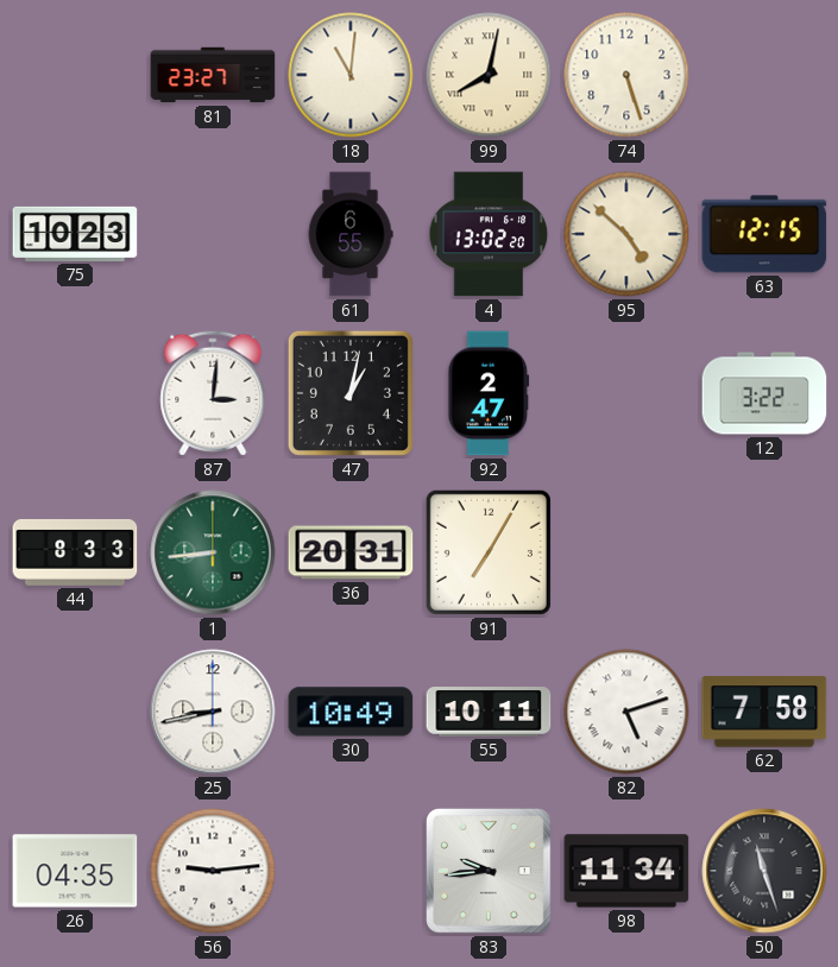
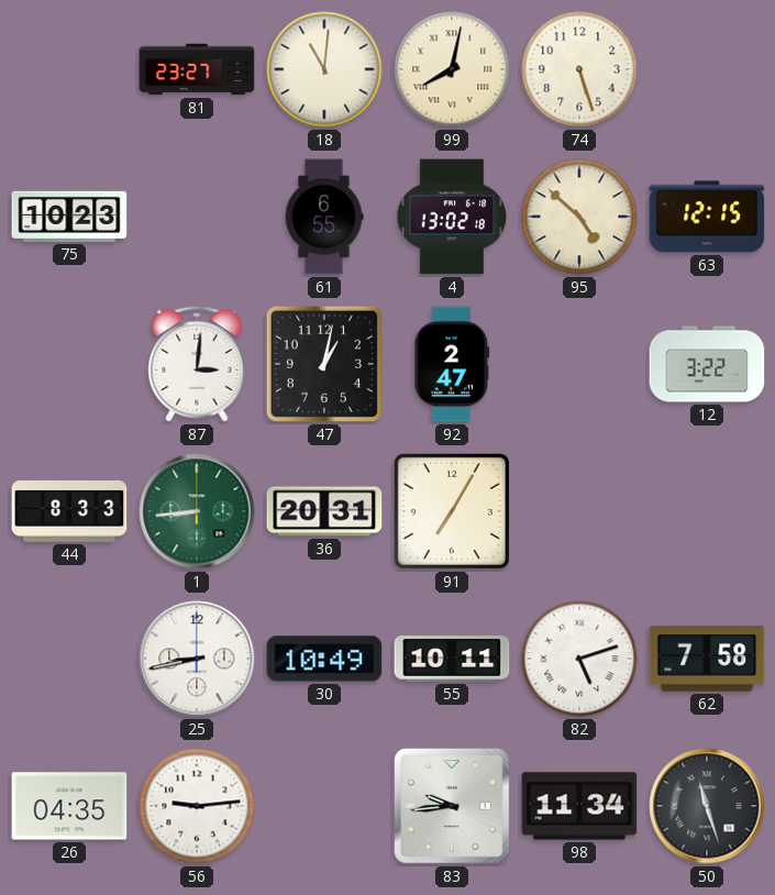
4: 13:02:20 -> 13:02:18
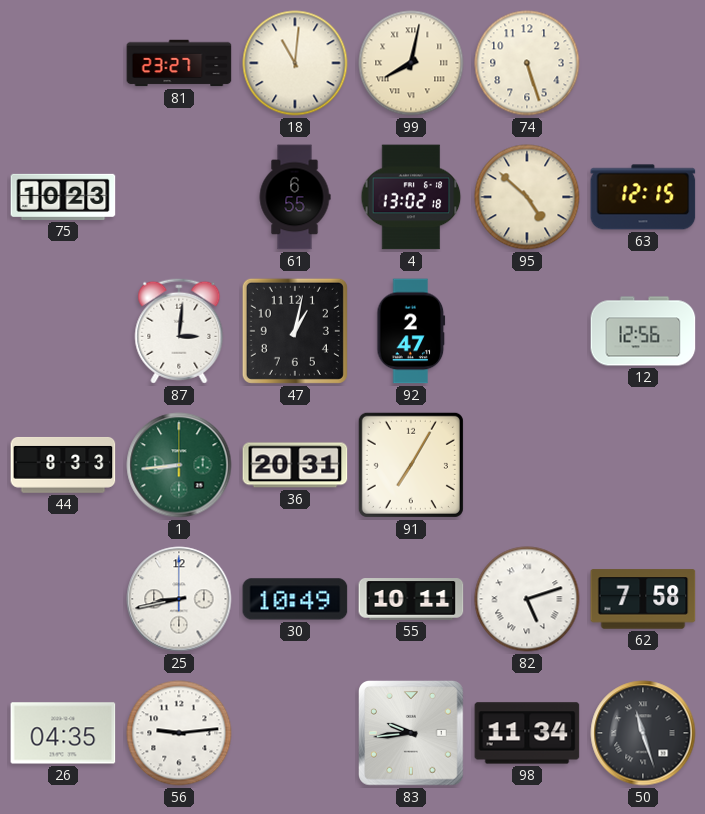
12: 3:22 -> 12:56
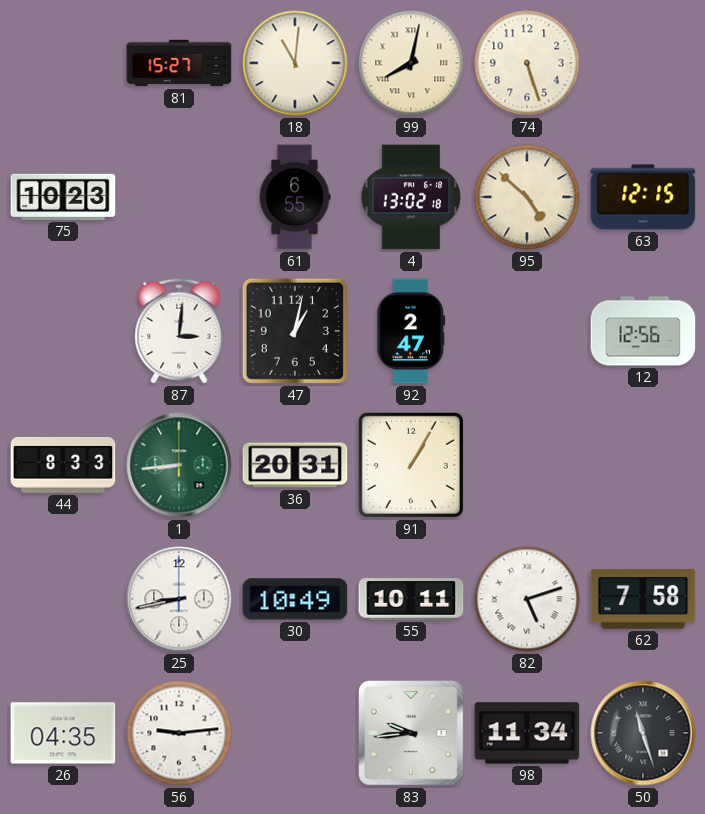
81: 23:27 -> 15:27
91: 7:05 -> 1:05
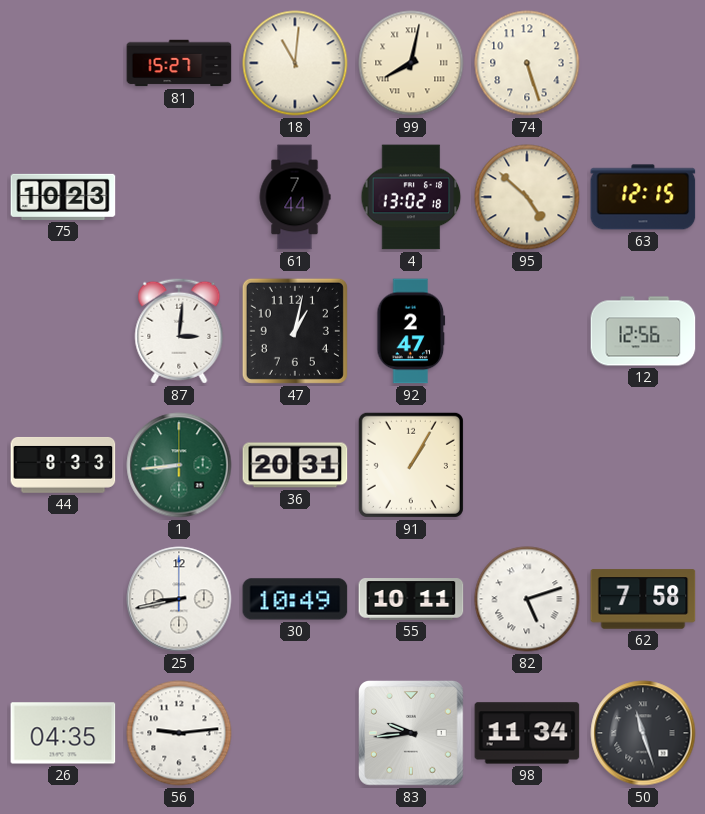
61: 6:55 -> 7:44
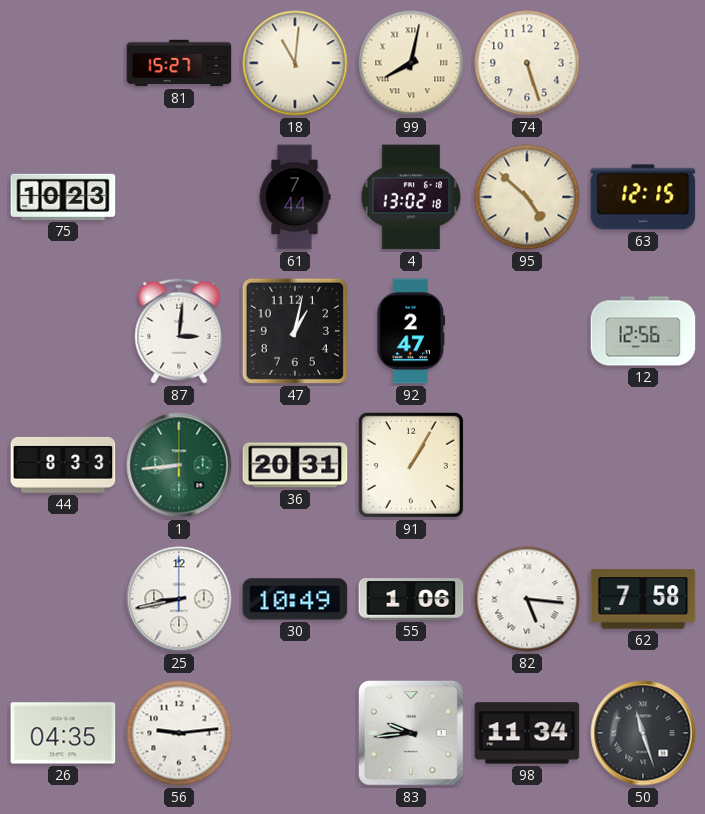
55: 10:11 -> 1:06
82: 5:12 -> 5:16
